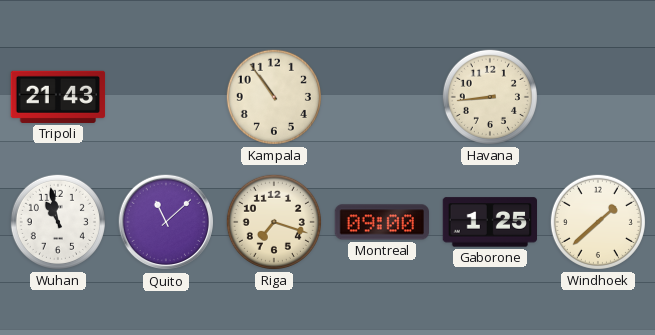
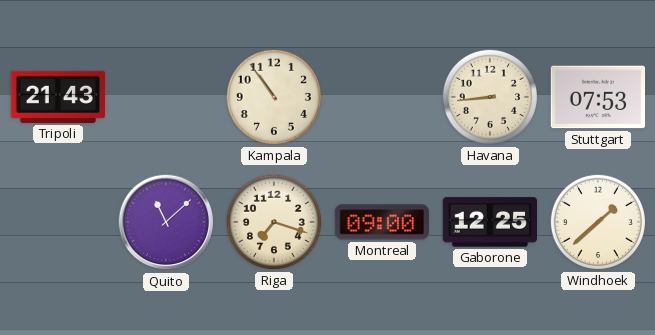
Stuttgart: none -> 07:53
Wuhan: 10:58 -> none
Gaborone: 1:25 -> 12:25
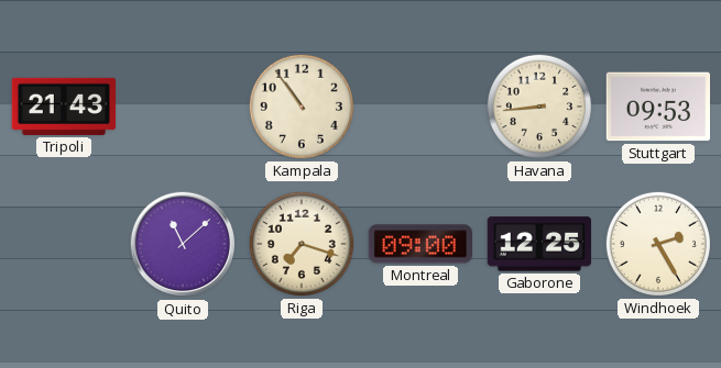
Stuttgart: 07:53 -> 09:53
Windhoek: 1:38 -> 2:25
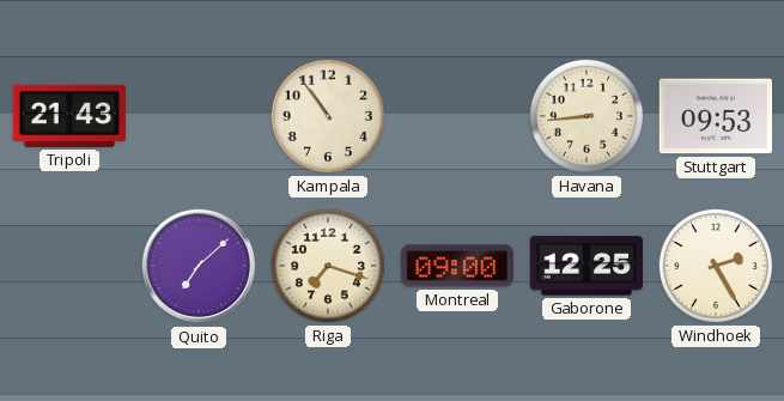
Quito: 11:08 -> 7:08
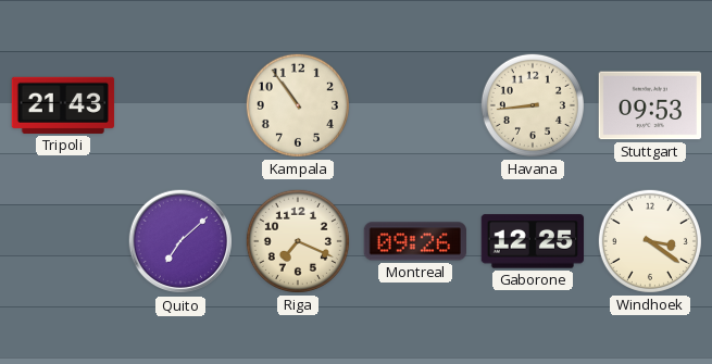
Riga: 7:18 -> 7:19
Montreal: 09:00 -> 09:26
Windhoek: 2:25 -> 3:21
